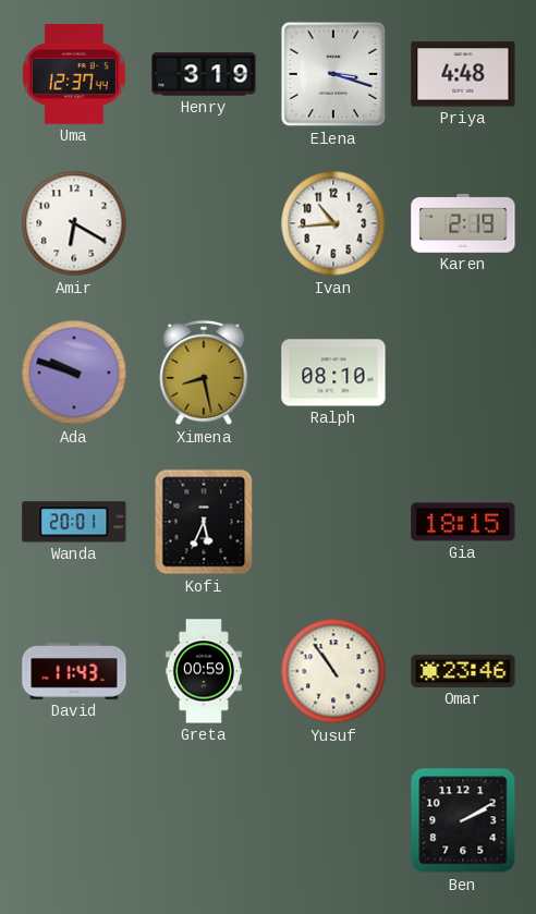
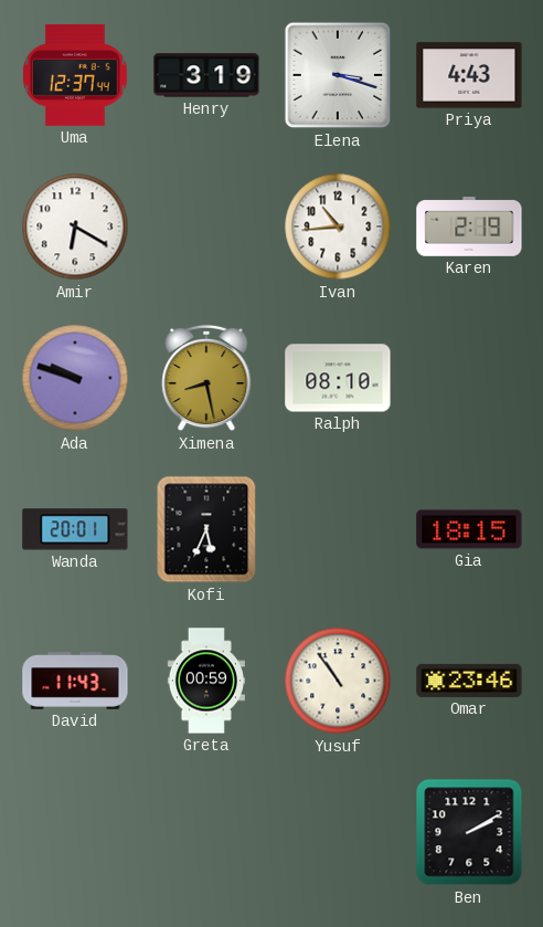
Priya: 4:48 -> 4:43
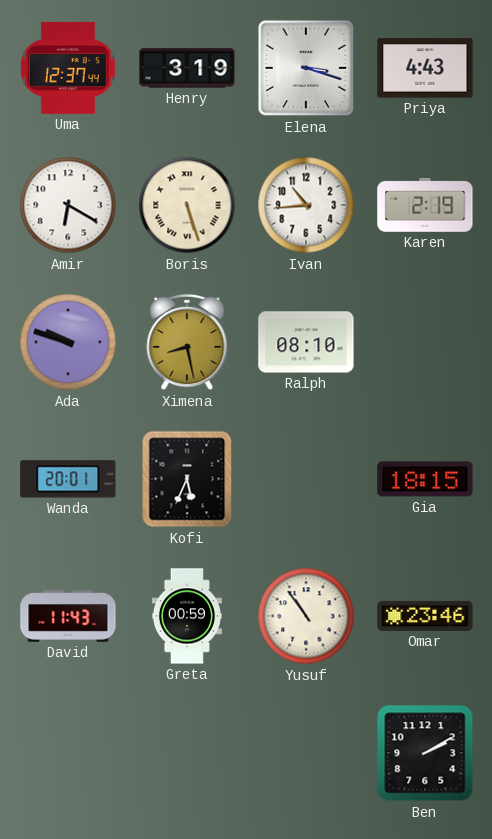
Boris: none -> 5:27
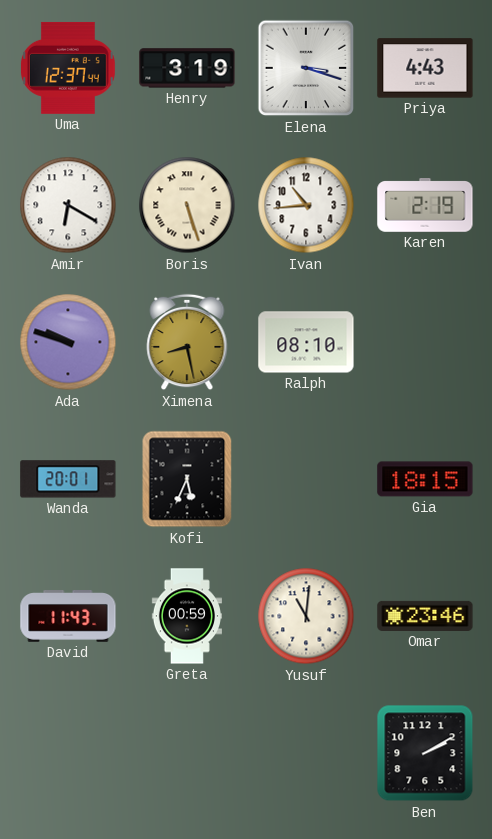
Yusuf: 10:54 -> 11:01
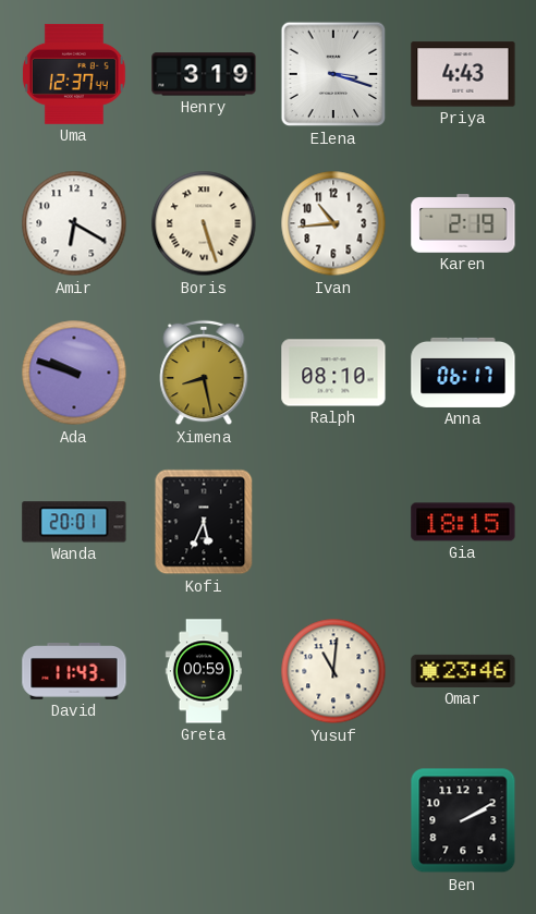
Anna: none -> 06:17
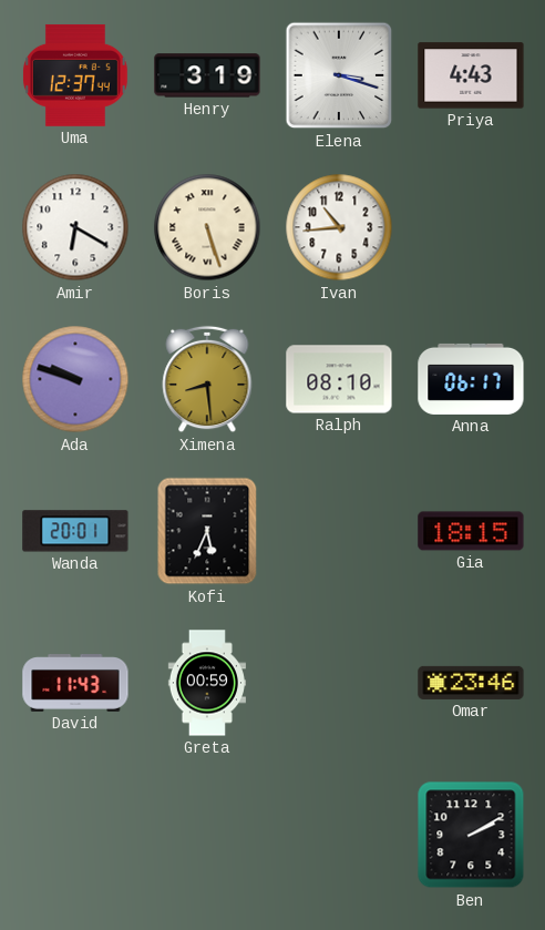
Karen: 2:19 -> none
Ximena: 8:28 -> 8:29
Yusuf: 11:01 -> none
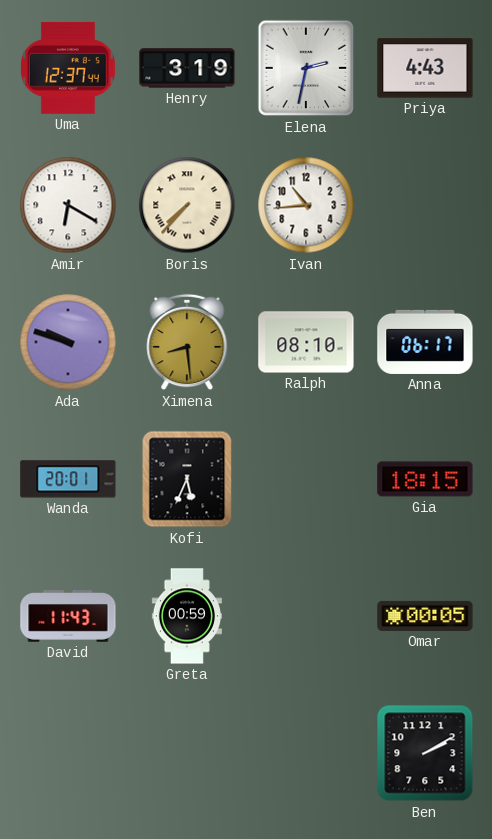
Elena: 3:18 -> 2:32
Boris: 5:27 -> 7:37
Omar: 23:46 -> 00:05
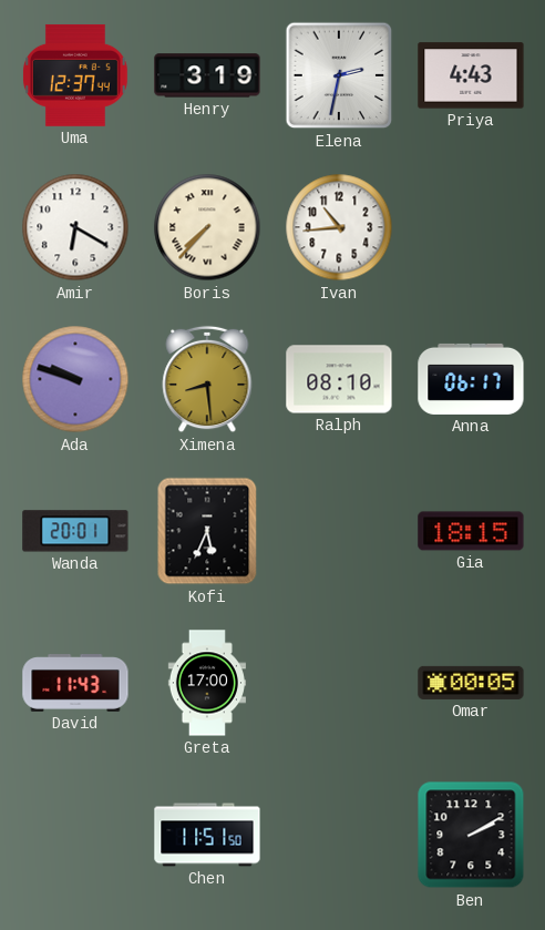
Greta: 00:59 -> 17:00
Chen: none -> 11:51
